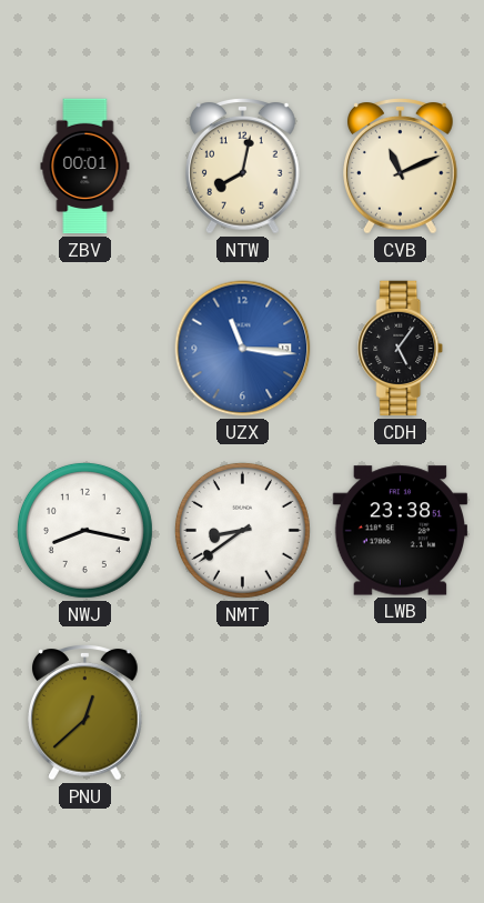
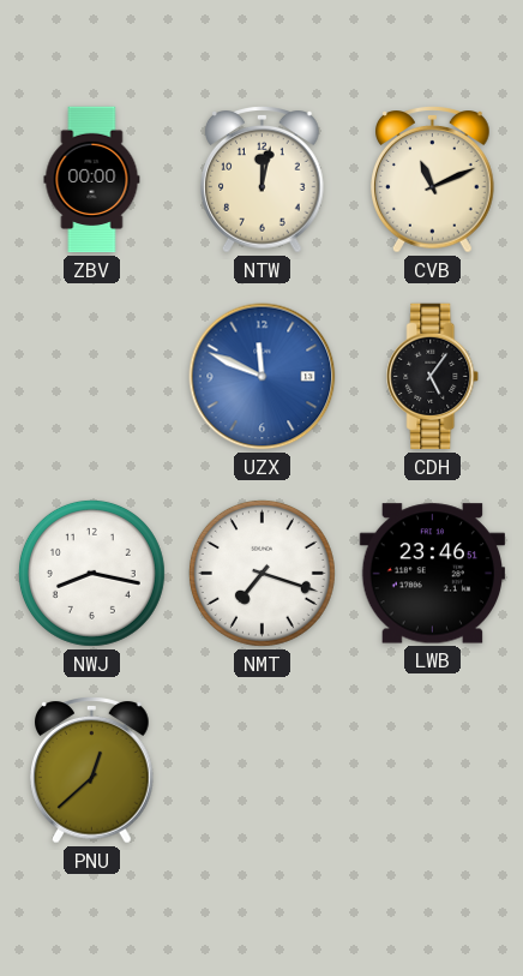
ZBV: 00:01 -> 00:00
NTW: 8:02 -> 12:02
UZX: 11:16 -> 11:49
NMT: 8:39 -> 7:18
LWB: 23:38 -> 23:46
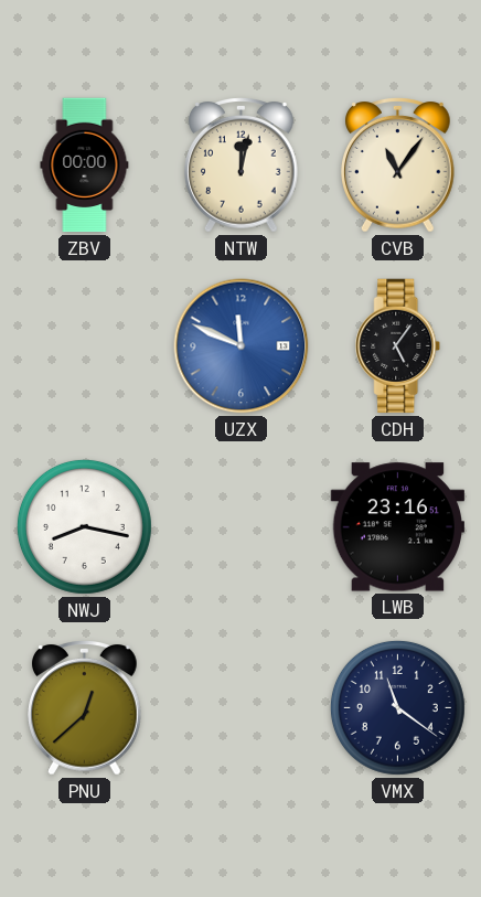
CVB: 11:11 -> 11:06
NMT: 7:18 -> none
LWB: 23:46 -> 23:16
VMX: none -> 11:21
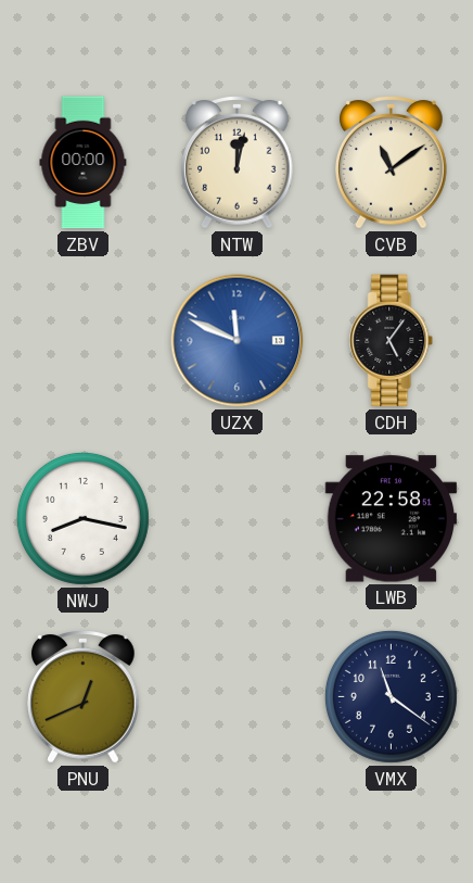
CVB: 11:06 -> 11:09
LWB: 23:16 -> 22:58
PNU: 12:38 -> 12:41
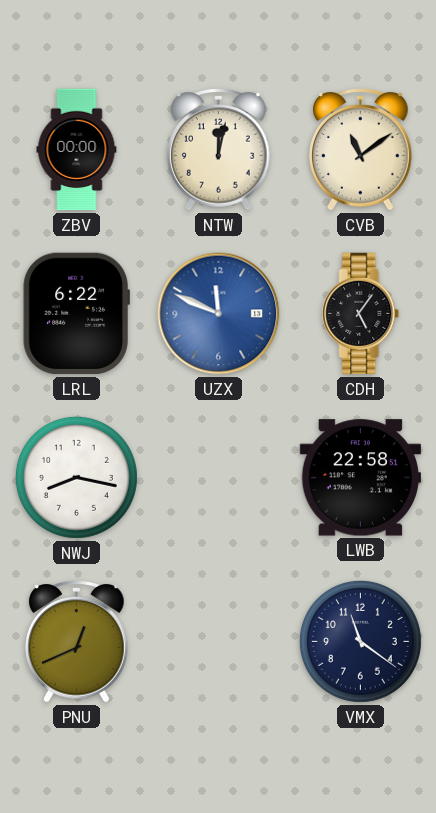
LRL: none -> 6:22
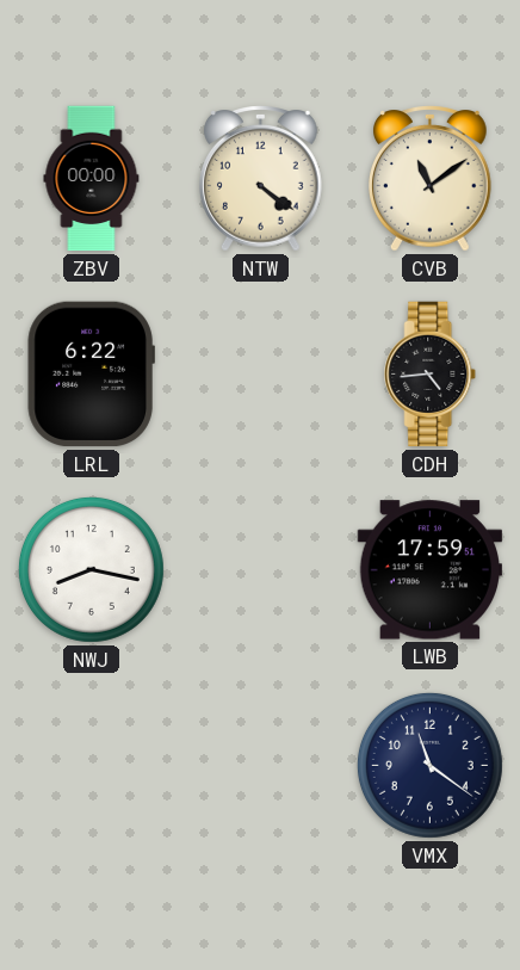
NTW: 12:02 -> 4:21
UZX: 11:49 -> none
CDH: 5:06 -> 4:44
LWB: 22:58 -> 17:59
PNU: 12:41 -> none
